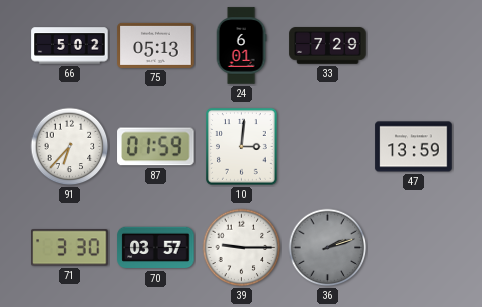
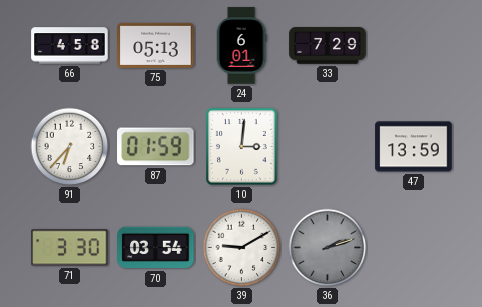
66: 5:02 -> 4:58
70: 03:57 -> 03:54
39: 9:15 -> 9:10
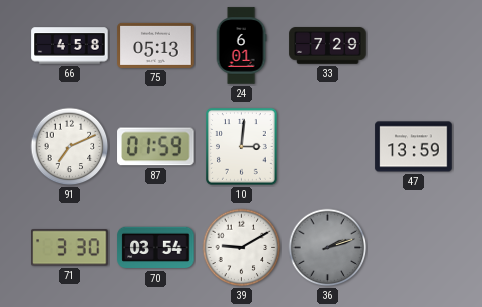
91: 6:37 -> 7:11
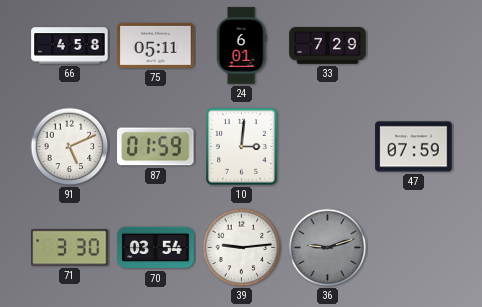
75: 05:13 -> 05:11
91: 7:11 -> 5:11
47: 13:59 -> 07:59
39: 9:10 -> 9:14
36: 2:12 -> 9:12
